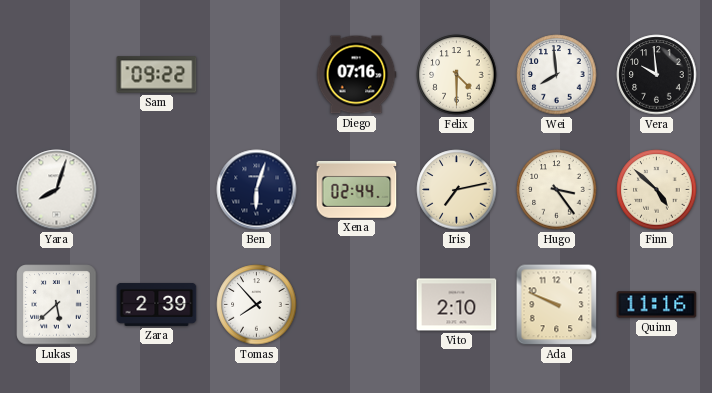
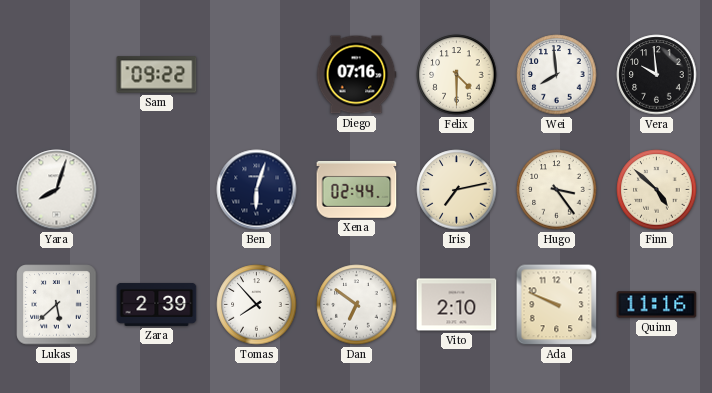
Dan: none -> 6:51
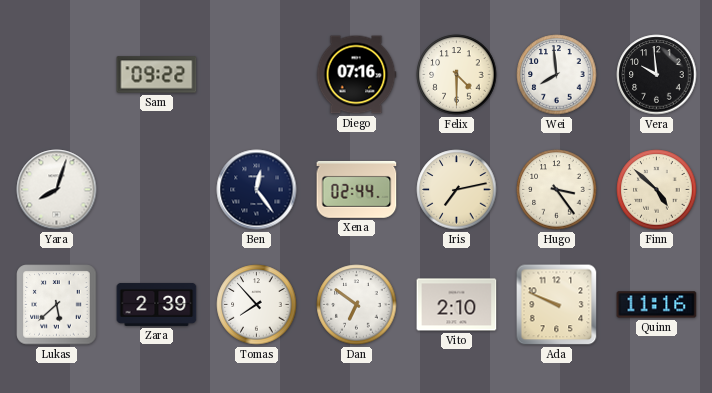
Ben: 6:03 -> 12:24
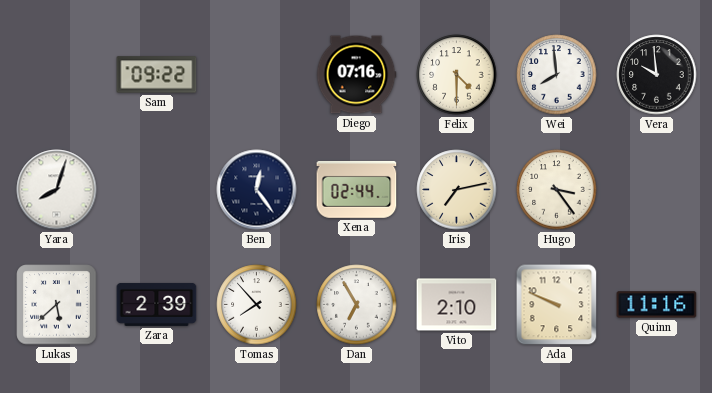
Finn: 4:52 -> none
Dan: 6:51 -> 6:55
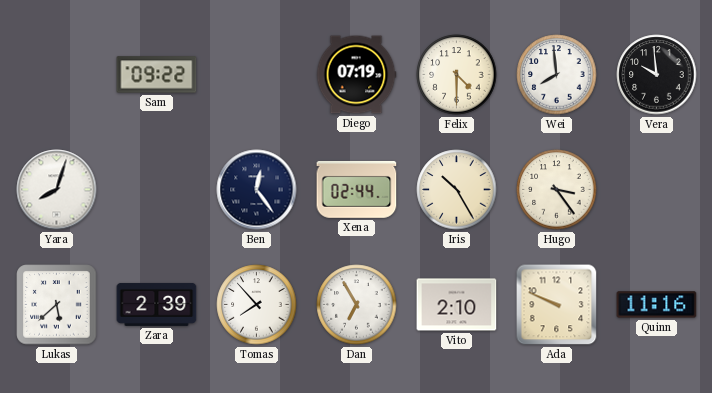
Diego: 07:16 -> 07:19
Iris: 7:13 -> 10:25
